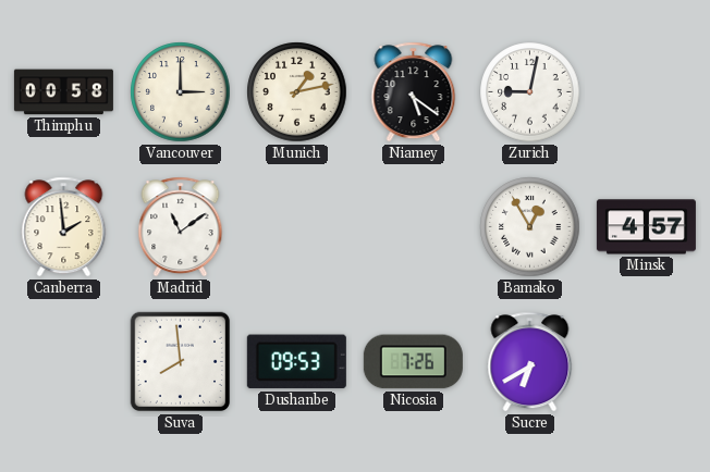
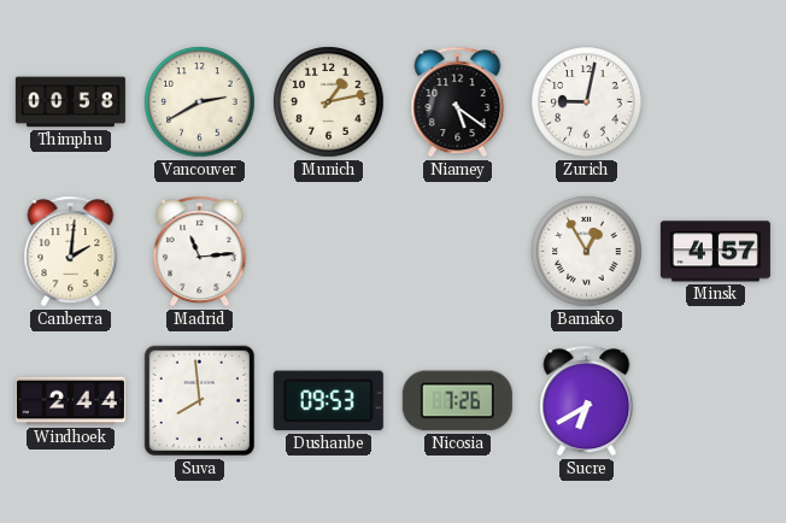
Vancouver: 3:00 -> 2:40
Canberra: 1:59 -> 2:01
Madrid: 11:09 -> 11:14
Windhoek: none -> 2:44
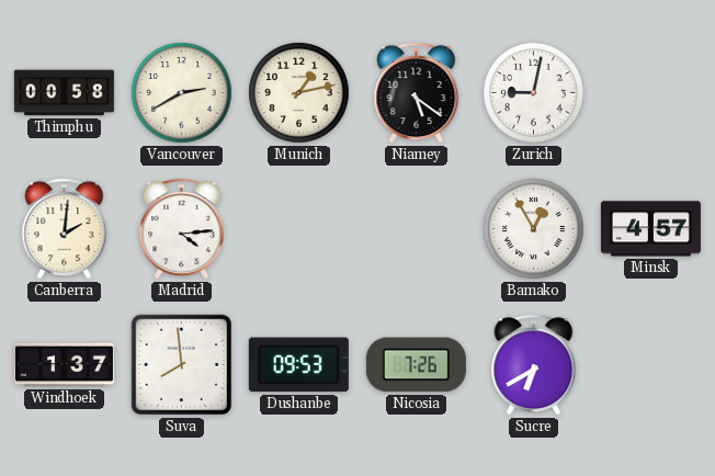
Madrid: 11:14 -> 4:14
Windhoek: 2:44 -> 1:37
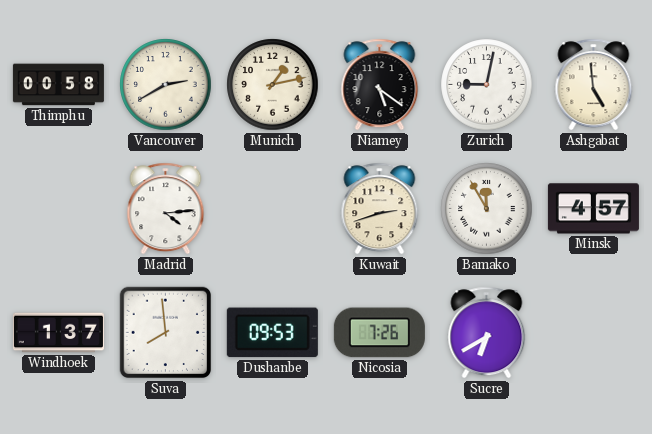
Ashgabat: none -> 4:59
Canberra: 2:01 -> none
Kuwait: none -> 2:42
Bamako: 12:55 -> 11:55
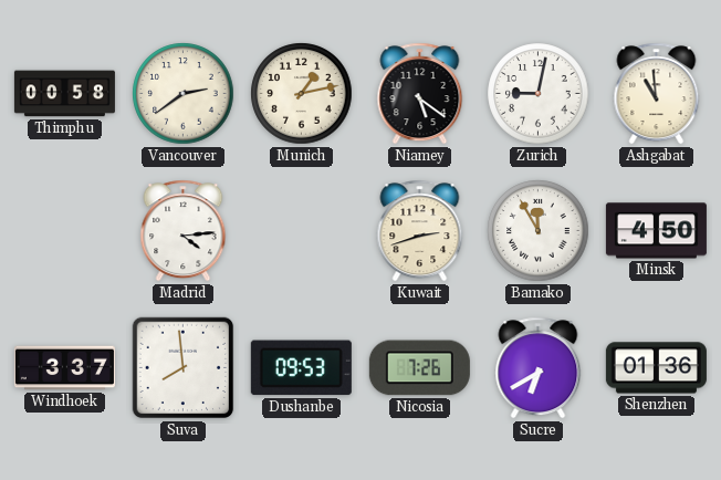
Vancouver: 2:40 -> 2:39
Ashgabat: 4:59 -> 10:59
Minsk: 4:57 -> 4:50
Windhoek: 1:37 -> 3:37
Shenzhen: none -> 01:36
